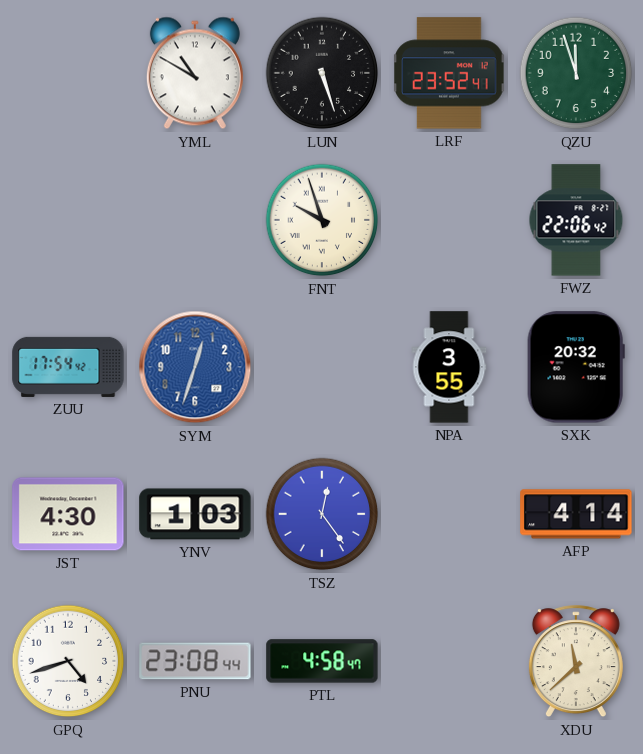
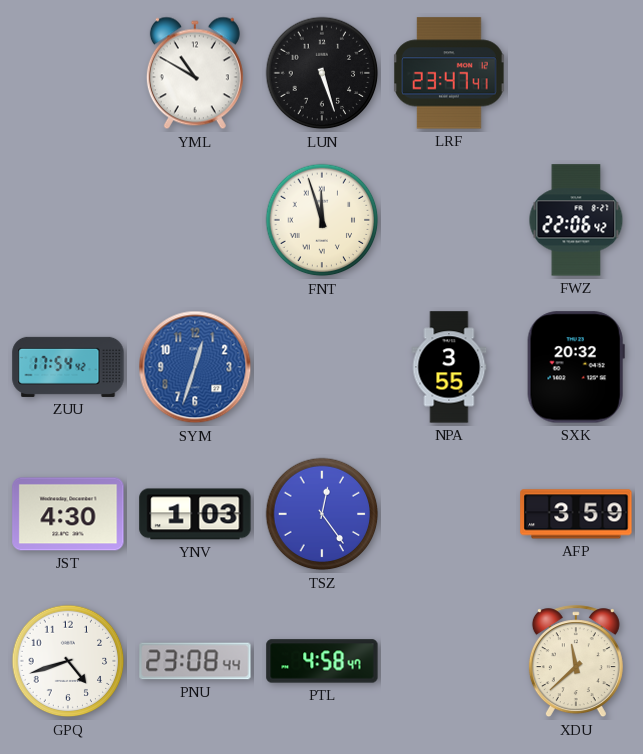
LRF: 23:52 -> 23:47
QZU: 11:57 -> none
FNT: 9:57 -> 11:57
AFP: 4:14 -> 3:59
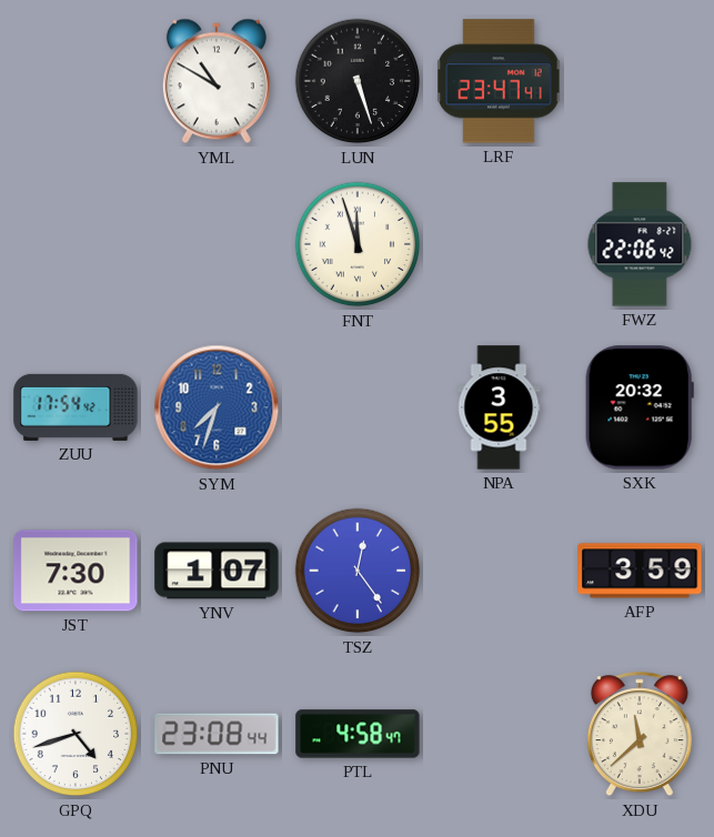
SYM: 12:33 -> 7:33
JST: 4:30 -> 7:30
YNV: 1:03 -> 1:07
